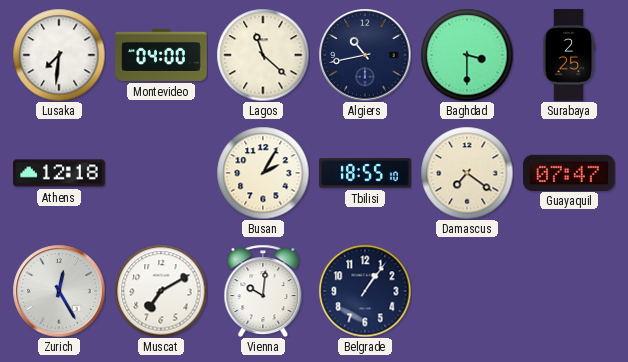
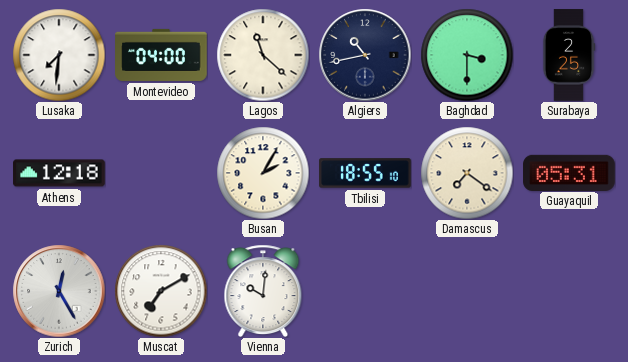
Guayaquil: 07:47 -> 05:31
Belgrade: 1:06 -> none
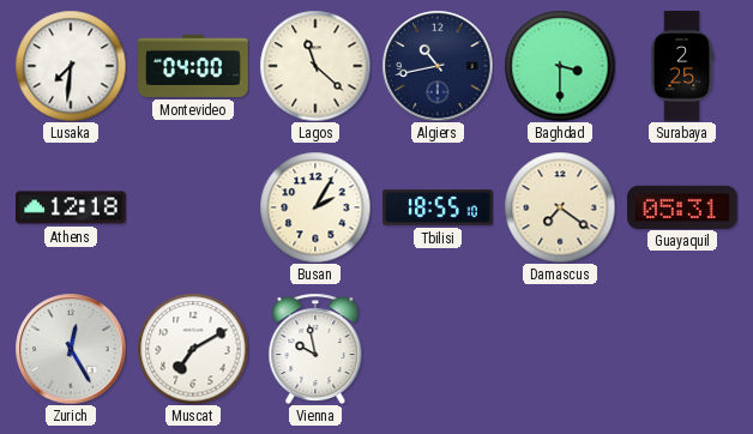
Vienna: 10:01 -> 9:58
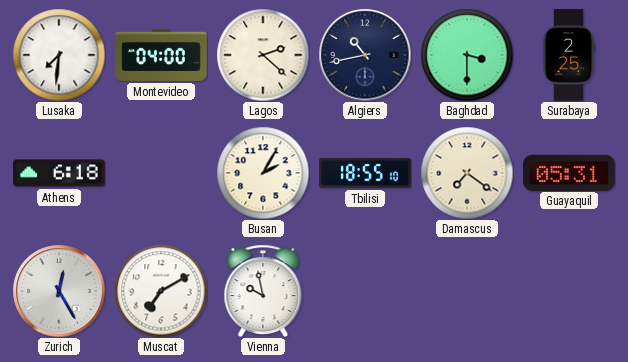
Lagos: 11:22 -> 2:22
Athens: 12:18 -> 6:18
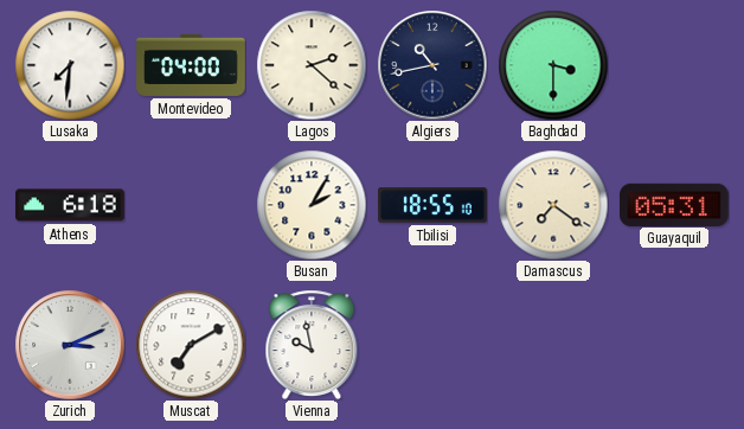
Surabaya: 2:25 -> none
Zurich: 12:25 -> 3:11
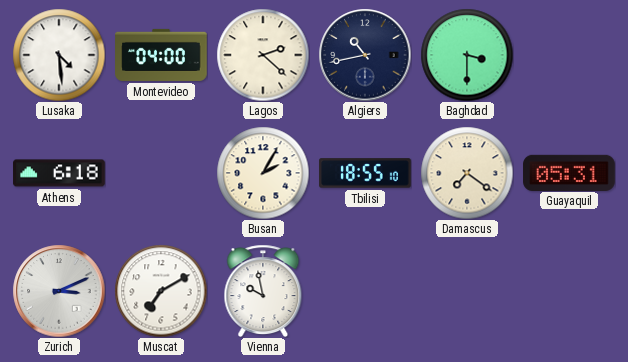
Lusaka: 7:31 -> 4:29
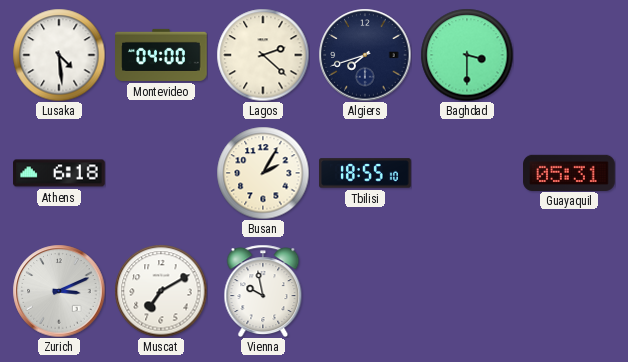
Algiers: 10:43 -> 7:42
Damascus: 7:21 -> none
